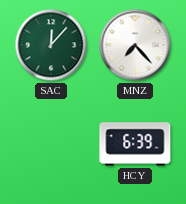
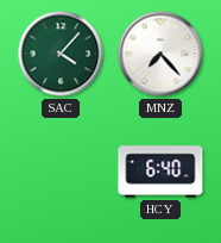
SAC: 12:07 -> 4:07
HCY: 6:39 -> 6:40
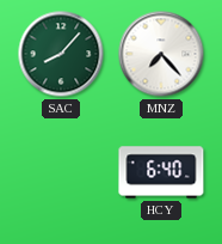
SAC: 4:07 -> 8:07
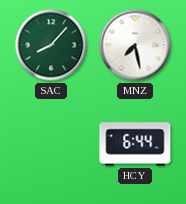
MNZ: 7:23 -> 7:28
HCY: 6:40 -> 6:44
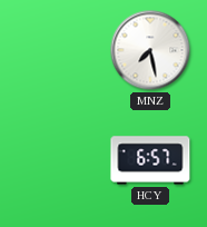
SAC: 8:07 -> none
HCY: 6:44 -> 6:57
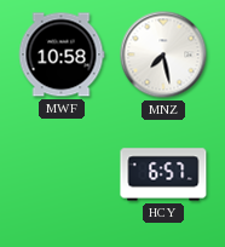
MWF: none -> 10:58
